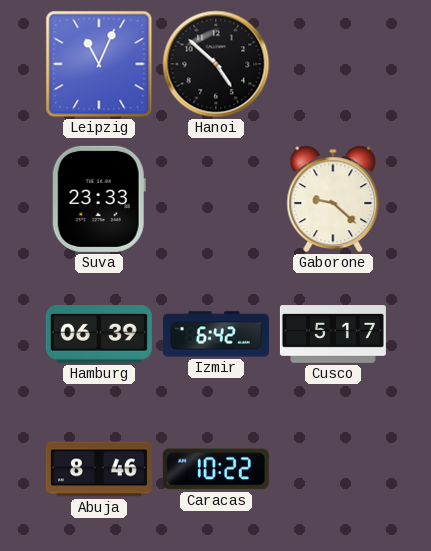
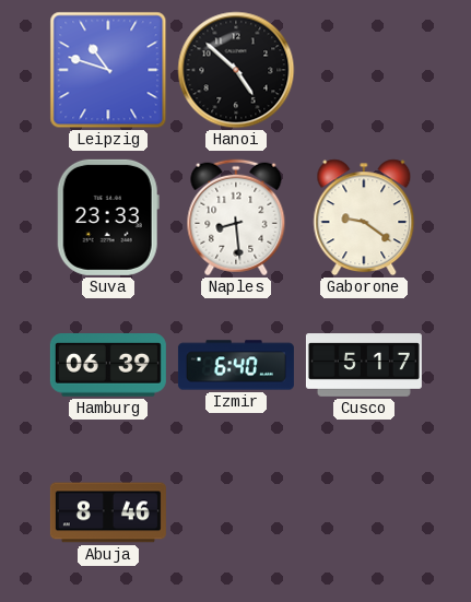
Leipzig: 11:04 -> 10:48
Naples: none -> 8:29
Gaborone: 9:22 -> 9:21
Izmir: 6:42 -> 6:40
Caracas: 10:22 -> none
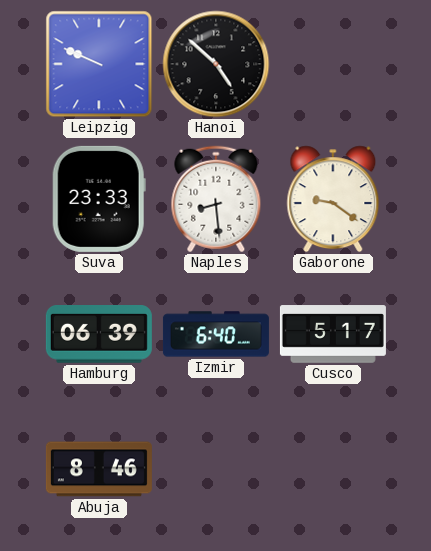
Leipzig: 10:48 -> 9:49
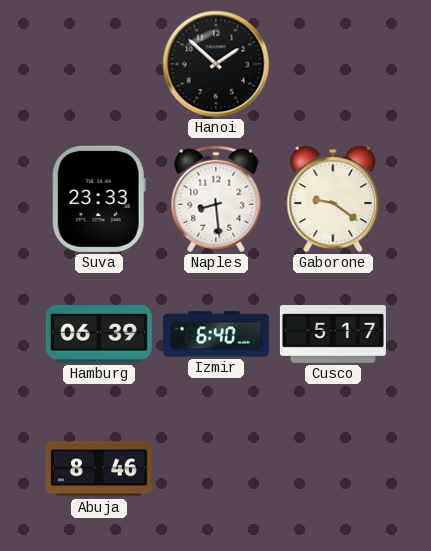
Leipzig: 9:49 -> none
Hanoi: 4:52 -> 1:52
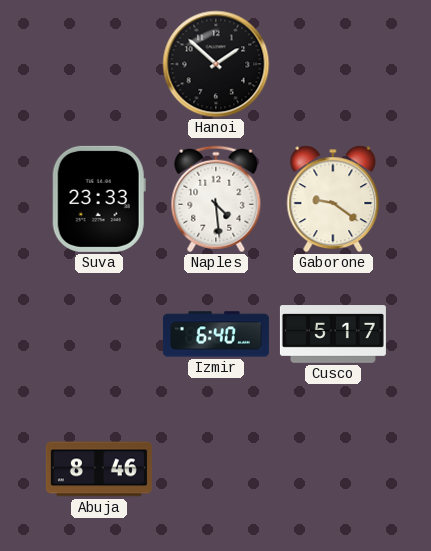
Naples: 8:29 -> 4:29
Hamburg: 06:39 -> none
